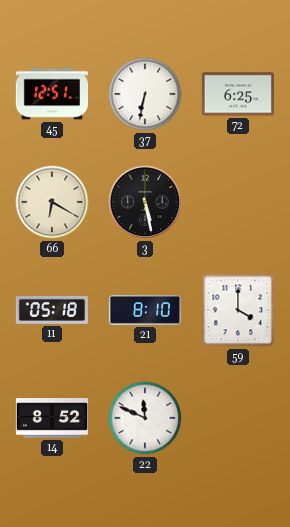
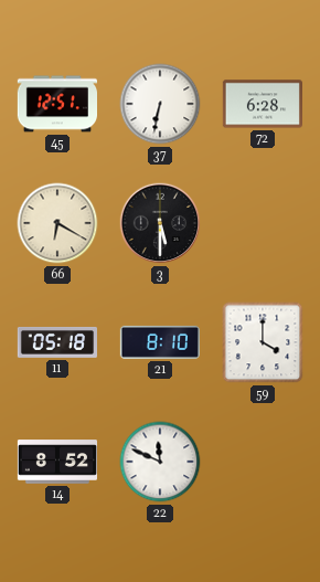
72: 6:25 -> 6:28
3: 5:28 -> 5:30
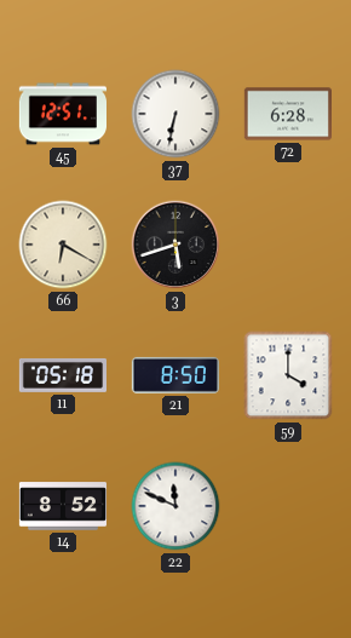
3: 5:30 -> 5:42
21: 8:10 -> 8:50
